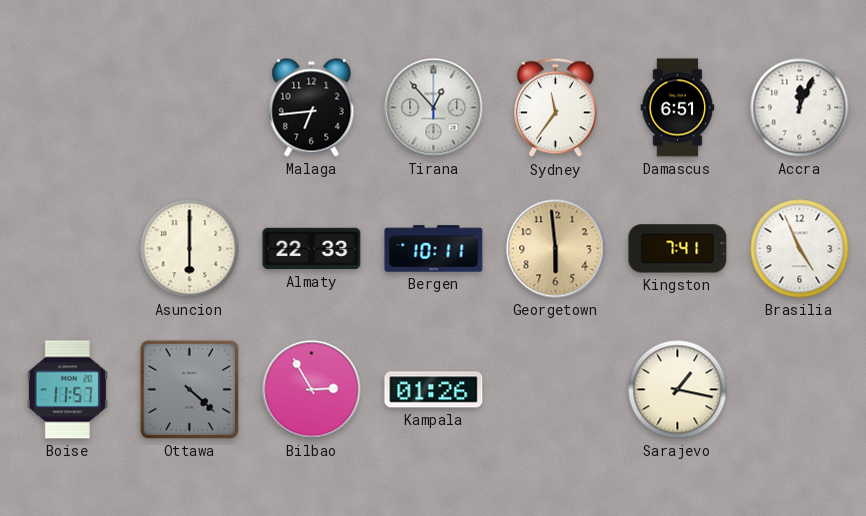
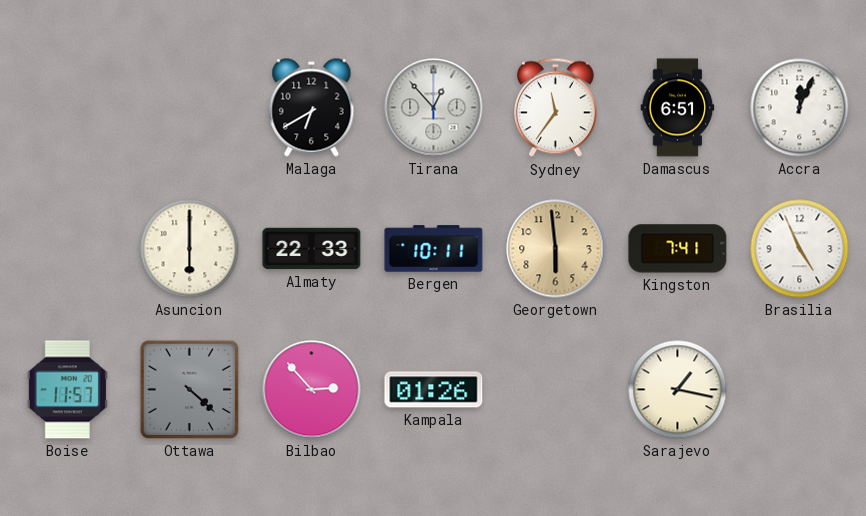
Malaga: 6:44 -> 6:40
Bilbao: 2:55 -> 2:53
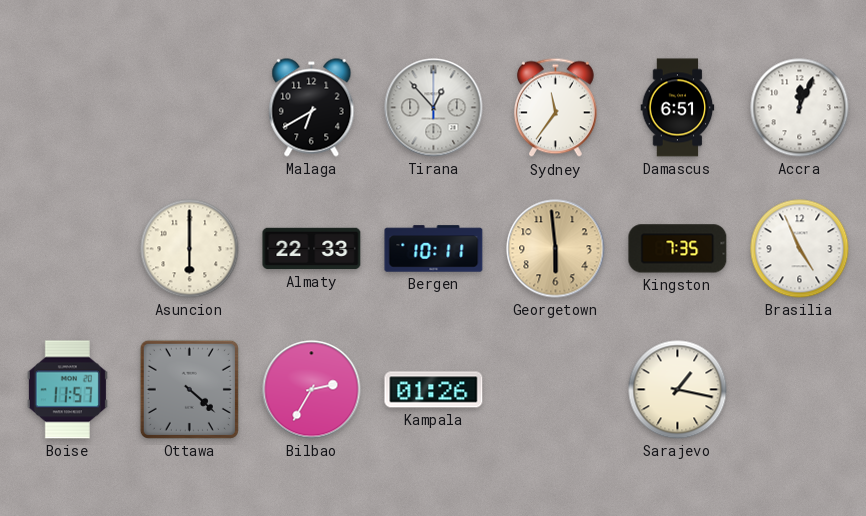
Kingston: 7:41 -> 7:35
Bilbao: 2:53 -> 2:35
